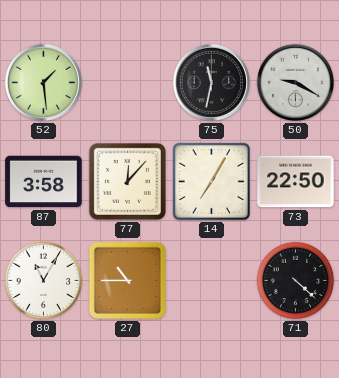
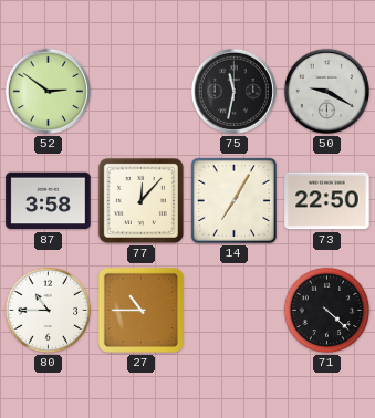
52: 1:29 -> 2:51
80: 11:05 -> 10:45
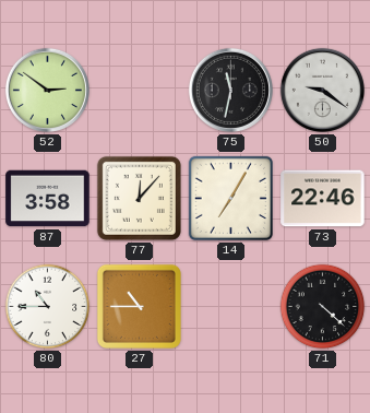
50: 9:20 -> 9:21
73: 22:50 -> 22:46
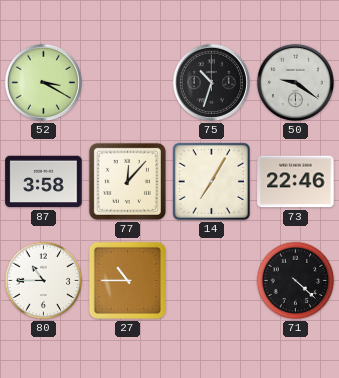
52: 2:51 -> 3:20
75: 11:32 -> 10:33
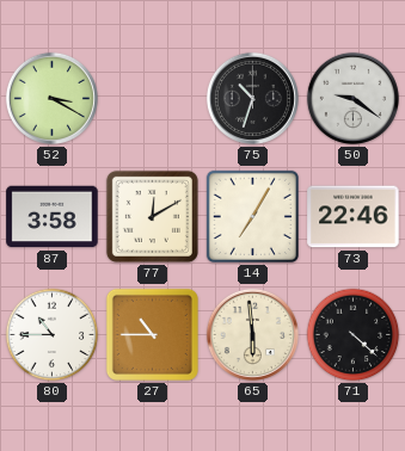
77: 12:07 -> 12:10
65: none -> 5:59
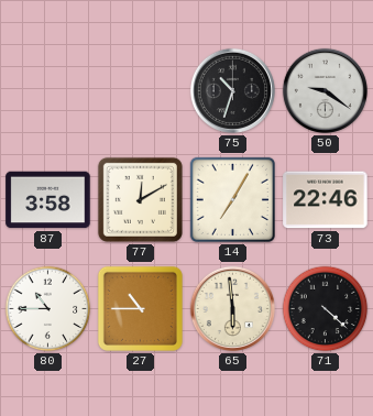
52: 3:20 -> none
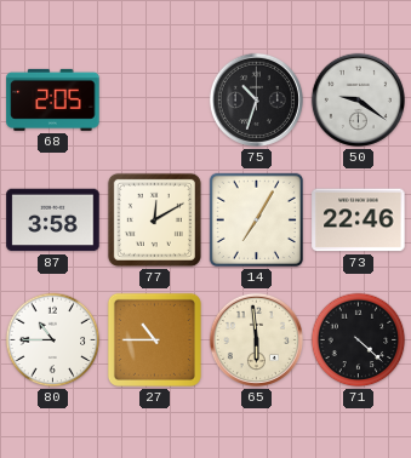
68: none -> 2:05
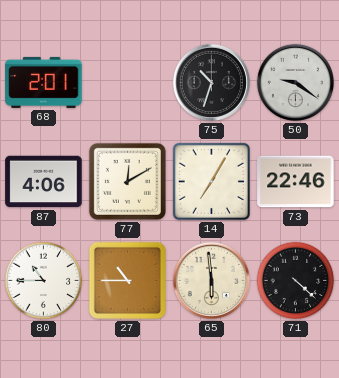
68: 2:05 -> 2:01
87: 3:58 -> 4:06
